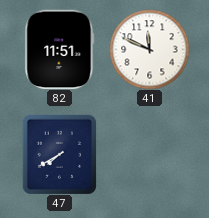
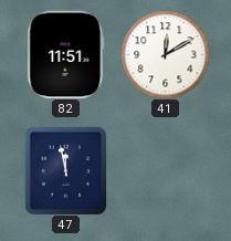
41: 11:49 -> 12:10
47: 7:40 -> 11:58
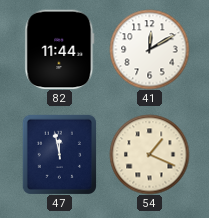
82: 11:51 -> 11:44
54: none -> 1:19
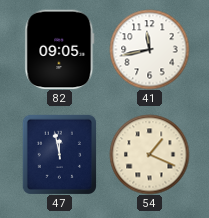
82: 11:44 -> 09:05
41: 12:10 -> 11:43
